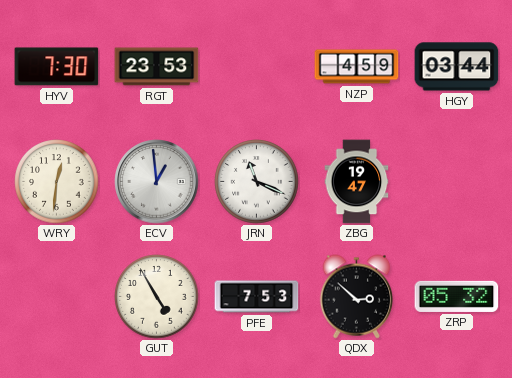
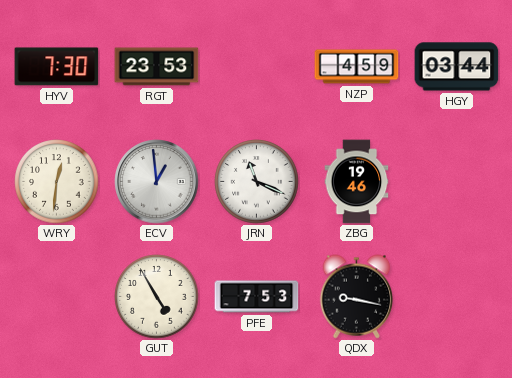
ZBG: 19:47 -> 19:46
QDX: 2:52 -> 9:17
ZRP: 05:32 -> none
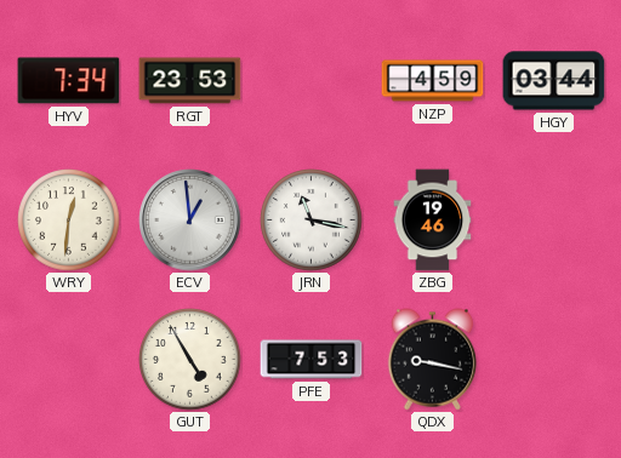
HYV: 7:30 -> 7:34
JRN: 11:19 -> 11:17
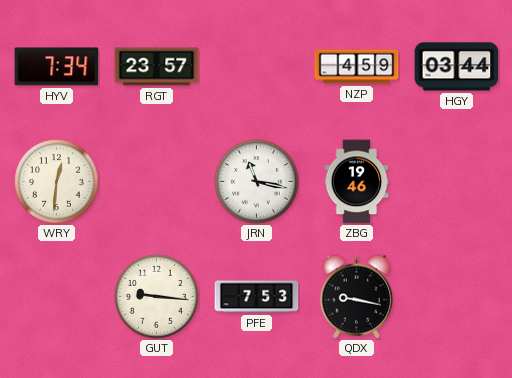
RGT: 23:53 -> 23:57
ECV: 12:59 -> none
GUT: 4:55 -> 9:16
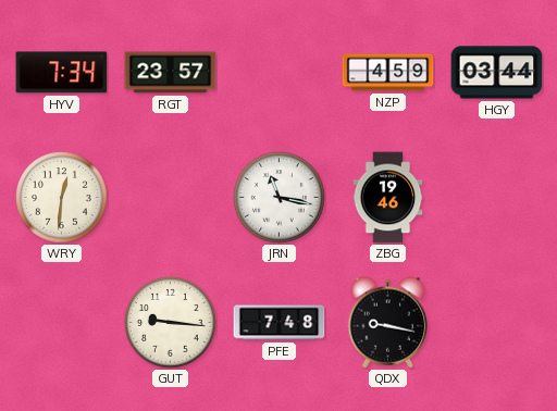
PFE: 7:53 -> 7:48
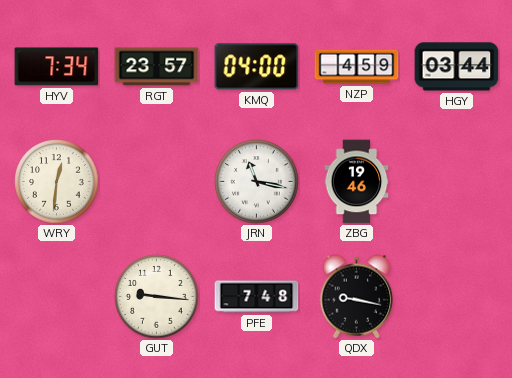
KMQ: none -> 04:00
